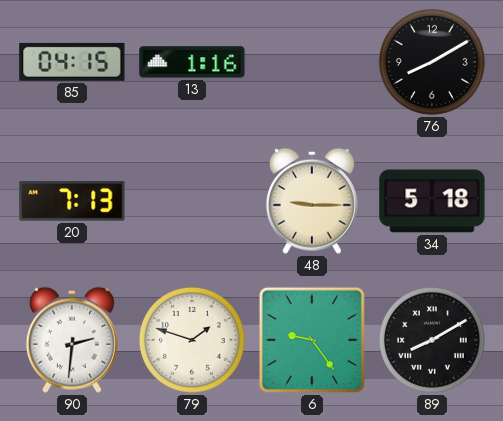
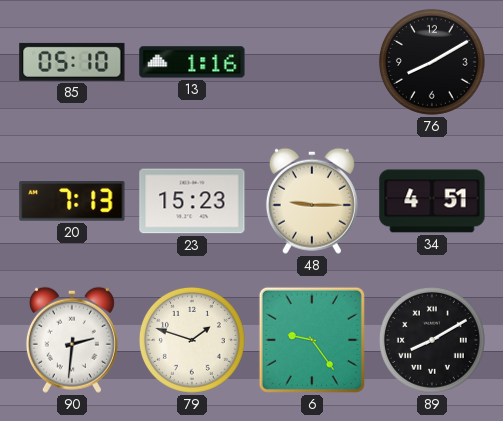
85: 04:15 -> 05:10
23: none -> 15:23
34: 5:18 -> 4:51
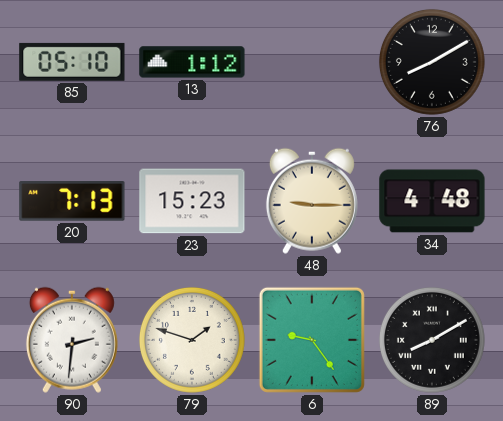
13: 1:16 -> 1:12
34: 4:51 -> 4:48
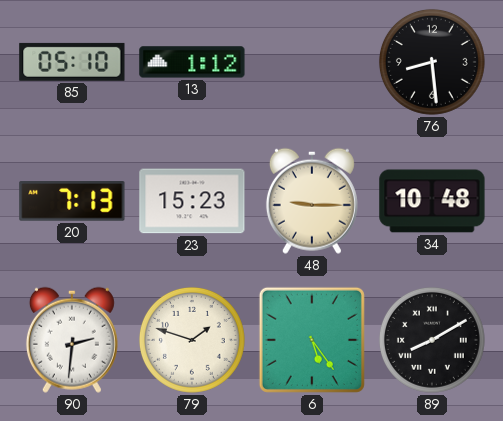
76: 8:10 -> 8:29
34: 4:48 -> 10:48
6: 9:24 -> 5:24
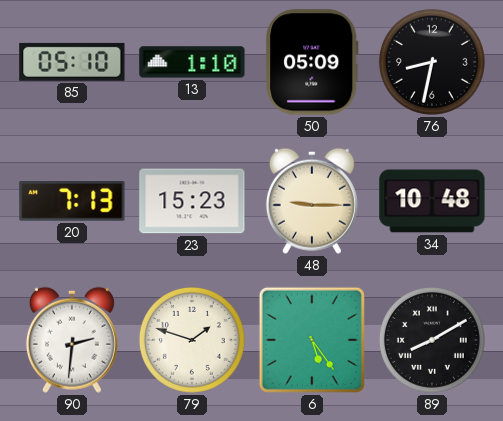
13: 1:12 -> 1:10
50: none -> 05:09
76: 8:29 -> 8:32
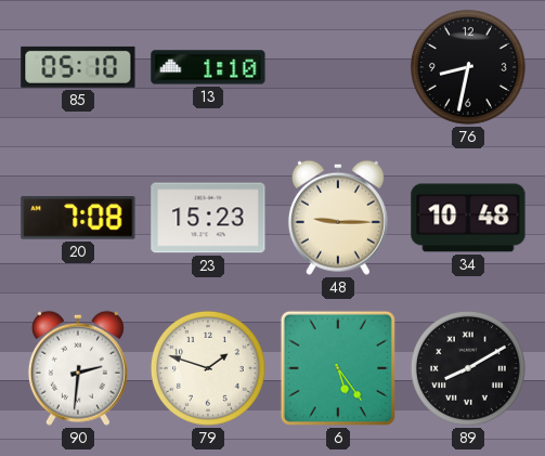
50: 05:09 -> none
20: 7:13 -> 7:08
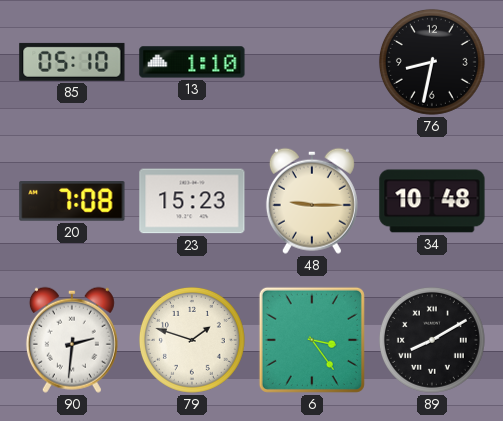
6: 5:24 -> 3:24
